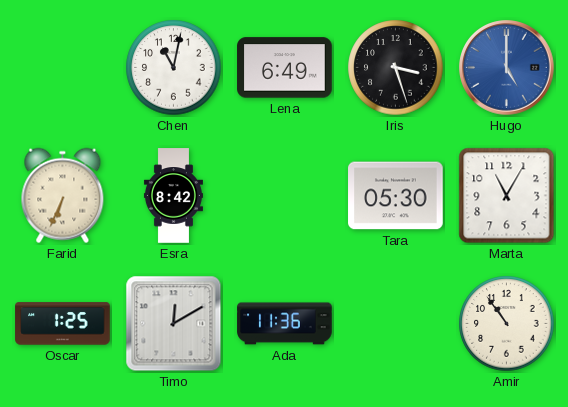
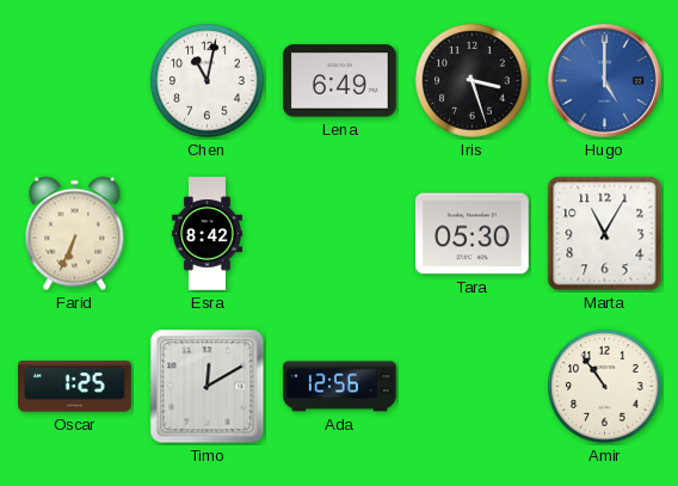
Ada: 11:36 -> 12:56
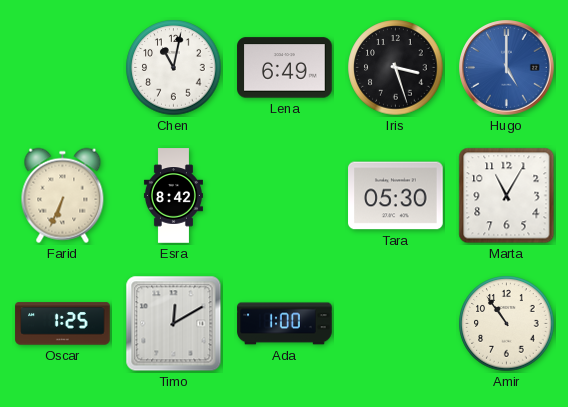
Ada: 12:56 -> 1:00
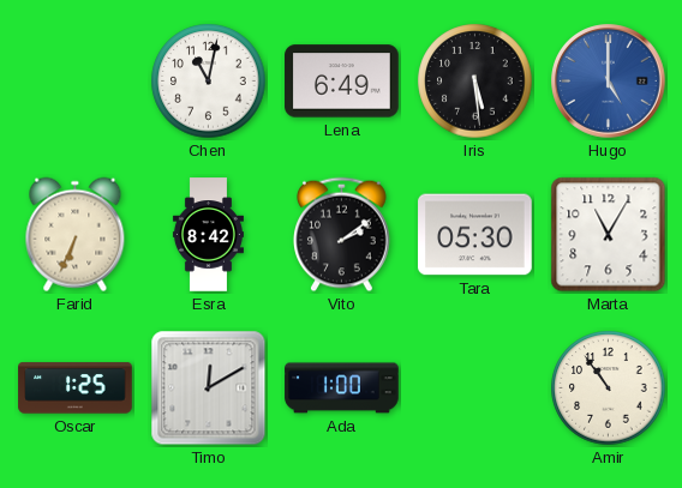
Iris: 3:27 -> 5:29
Vito: none -> 2:09
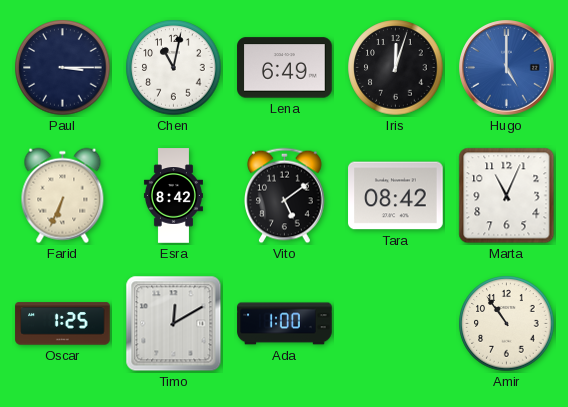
Paul: none -> 3:15
Iris: 5:29 -> 12:03
Vito: 2:09 -> 5:09
Tara: 05:30 -> 08:42
Marta: 11:05 -> 11:04
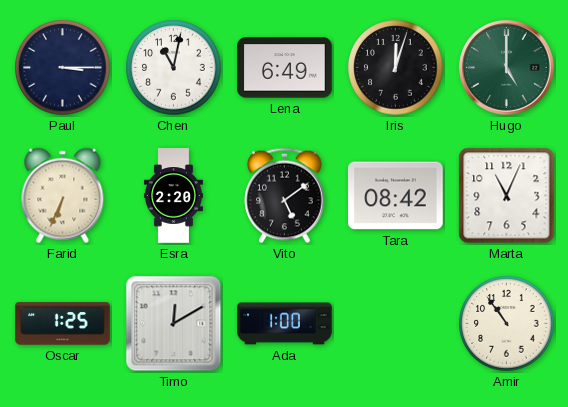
Hugo dial: blue -> green
Esra: 8:42 -> 2:20
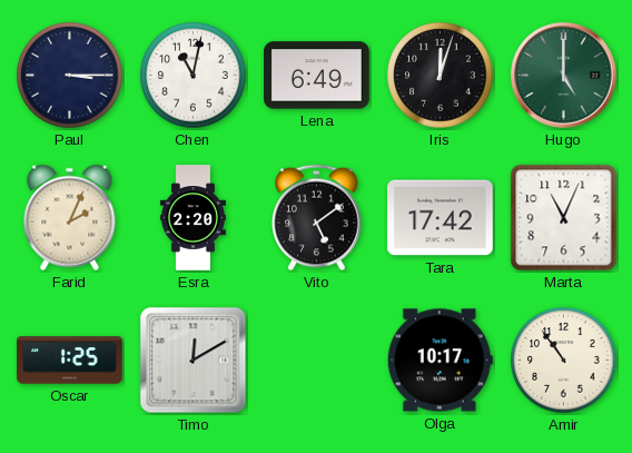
Farid: 6:34 -> 2:04
Tara: 08:42 -> 17:42
Ada: 1:00 -> none
Olga: none -> 10:17
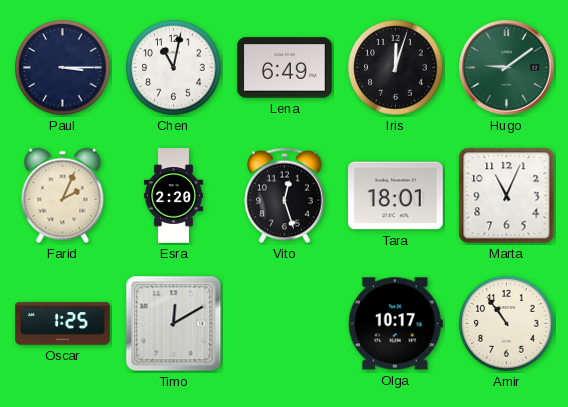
Hugo: 5:00 -> 9:09
Vito: 5:09 -> 12:27
Tara: 17:42 -> 18:01
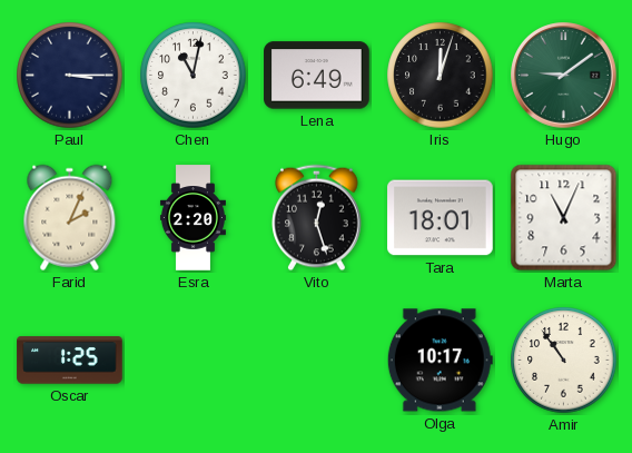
Timo: 12:10 -> none
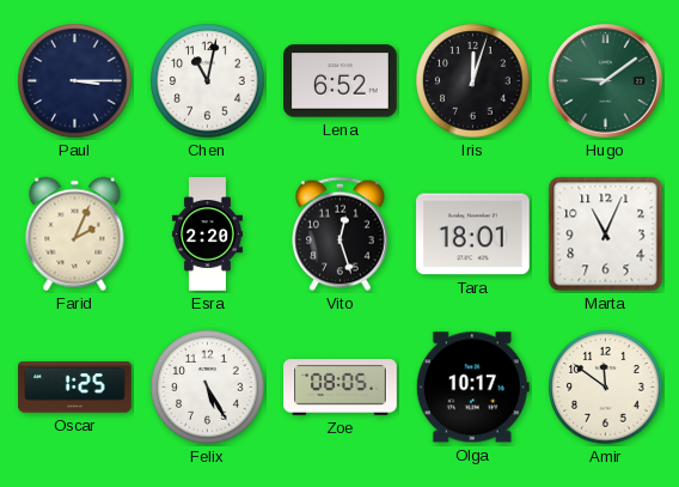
Lena: 6:49 -> 6:52
Felix: none -> 5:25
Zoe: none -> 08:05
Amir: 10:54 -> 11:51
